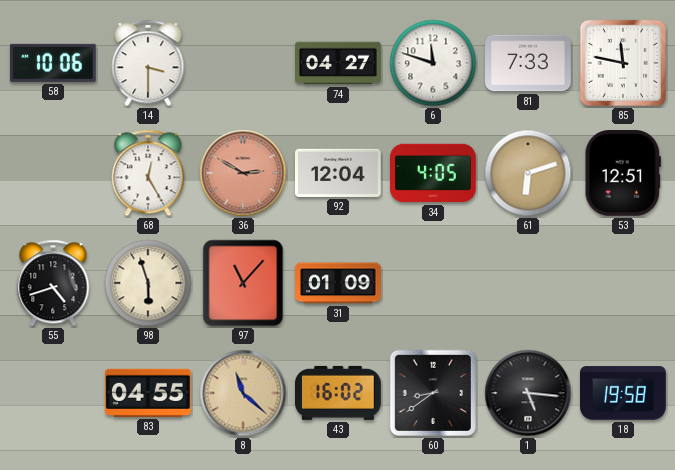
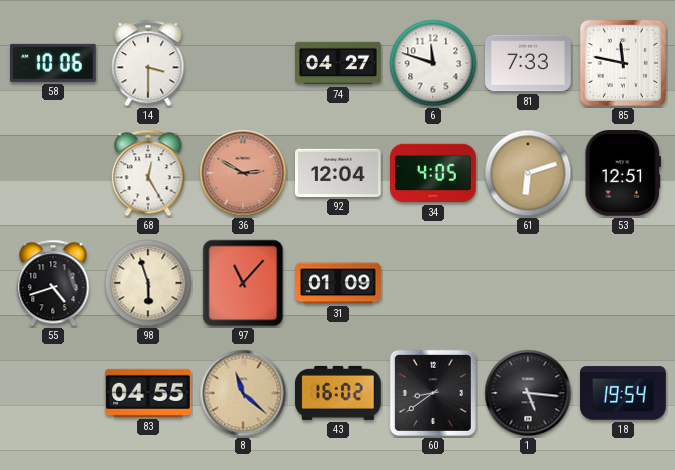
18: 19:58 -> 19:54
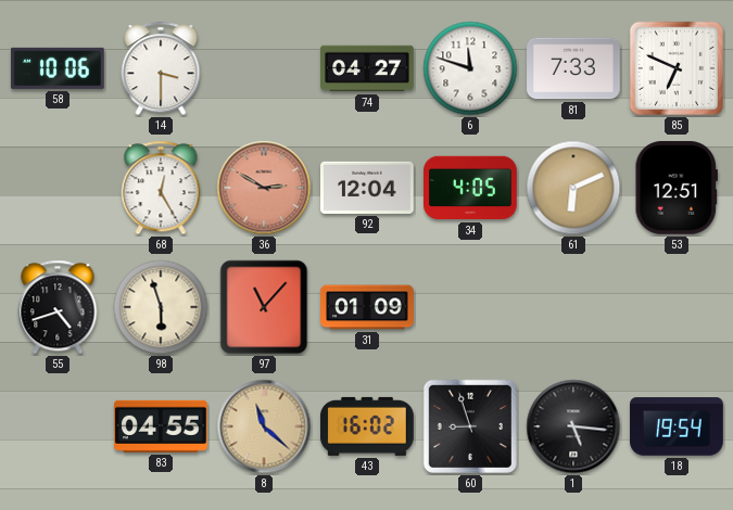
85: 11:47 -> 6:49
61: 6:12 -> 6:11
60: 8:39 -> 8:57
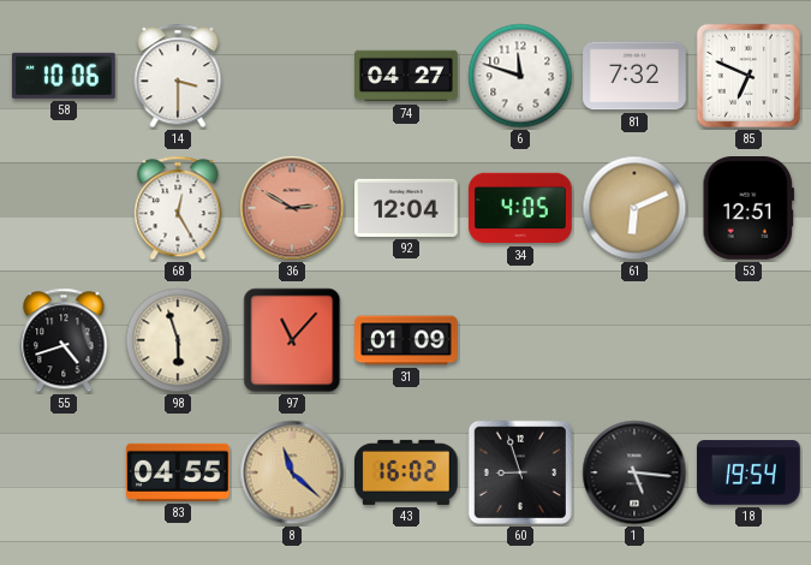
81: 7:33 -> 7:32
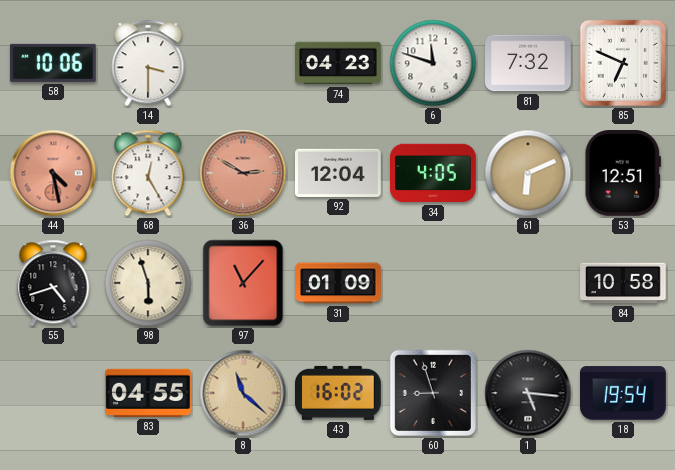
74: 04:27 -> 04:23
44: none -> 4:28
84: none -> 10:58
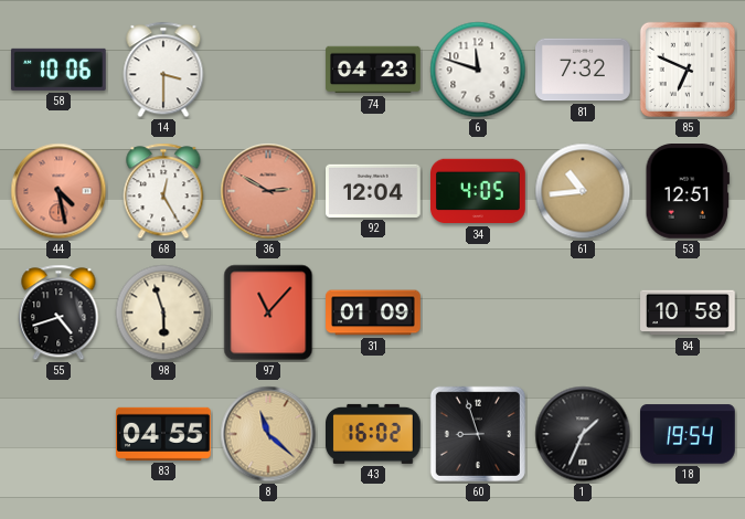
61: 6:11 -> 10:44
1: 5:16 -> 1:34
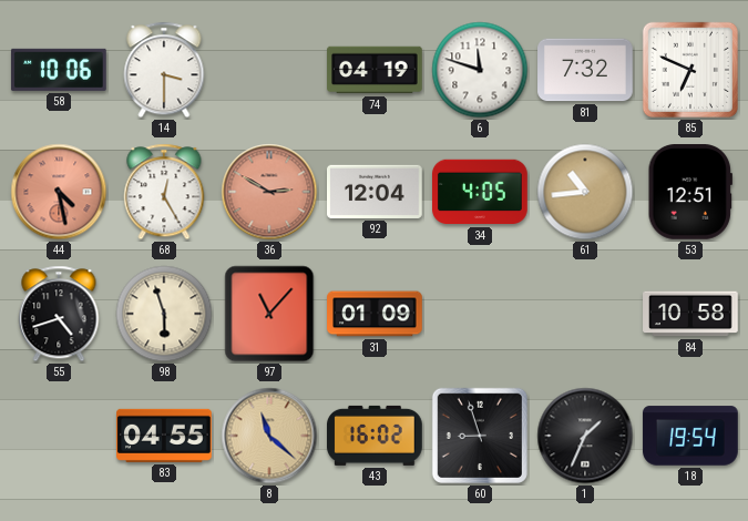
74: 04:23 -> 04:19
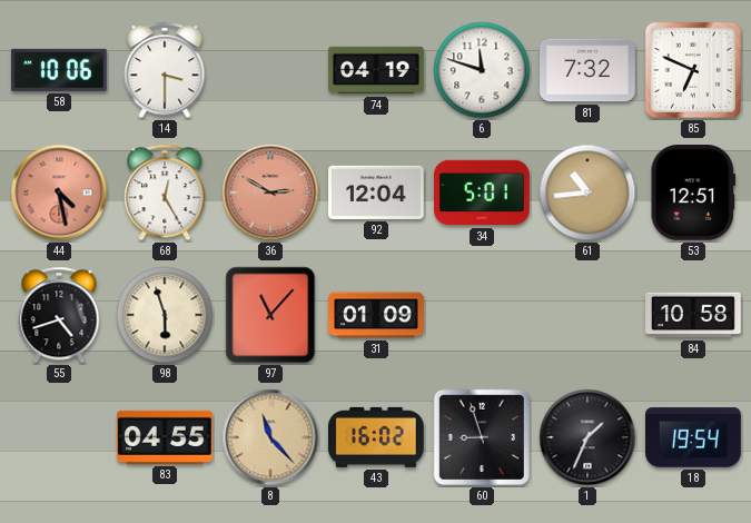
34: 4:05 -> 5:01
8: 11:22 -> 11:23
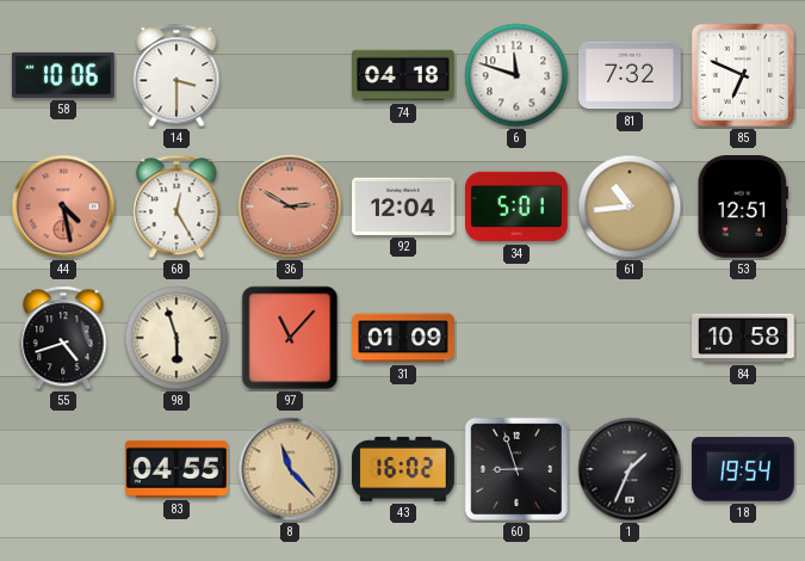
74: 04:19 -> 04:18
